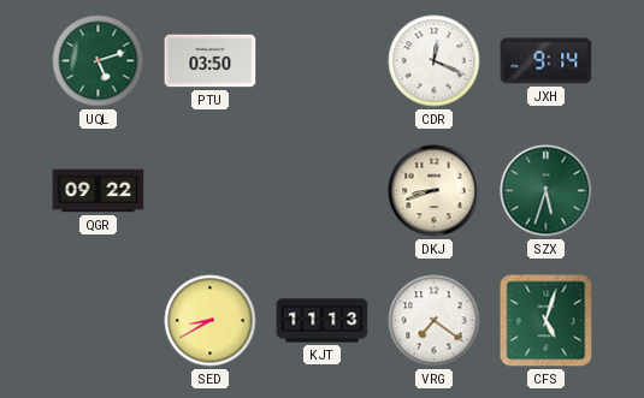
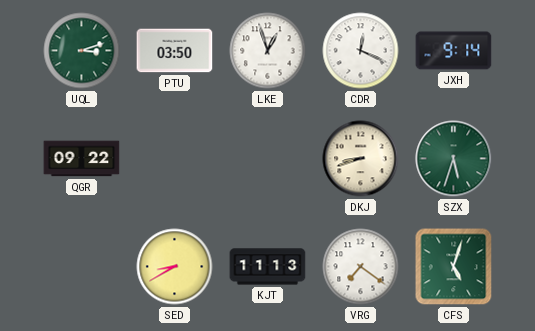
UQL: 5:12 -> 3:12
LKE: none -> 12:57
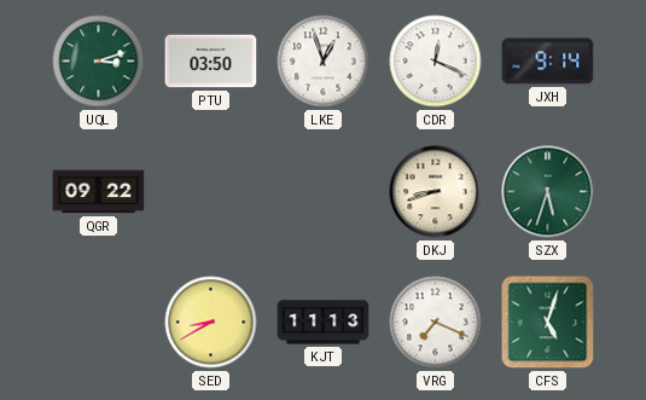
VRG: 7:21 -> 7:19
